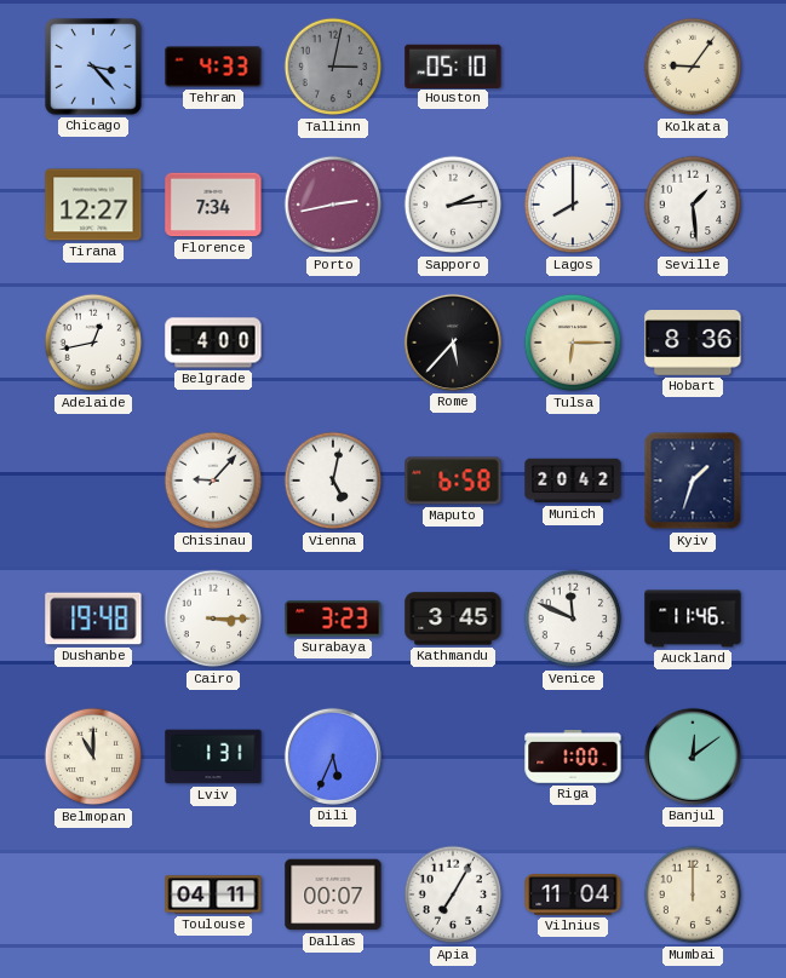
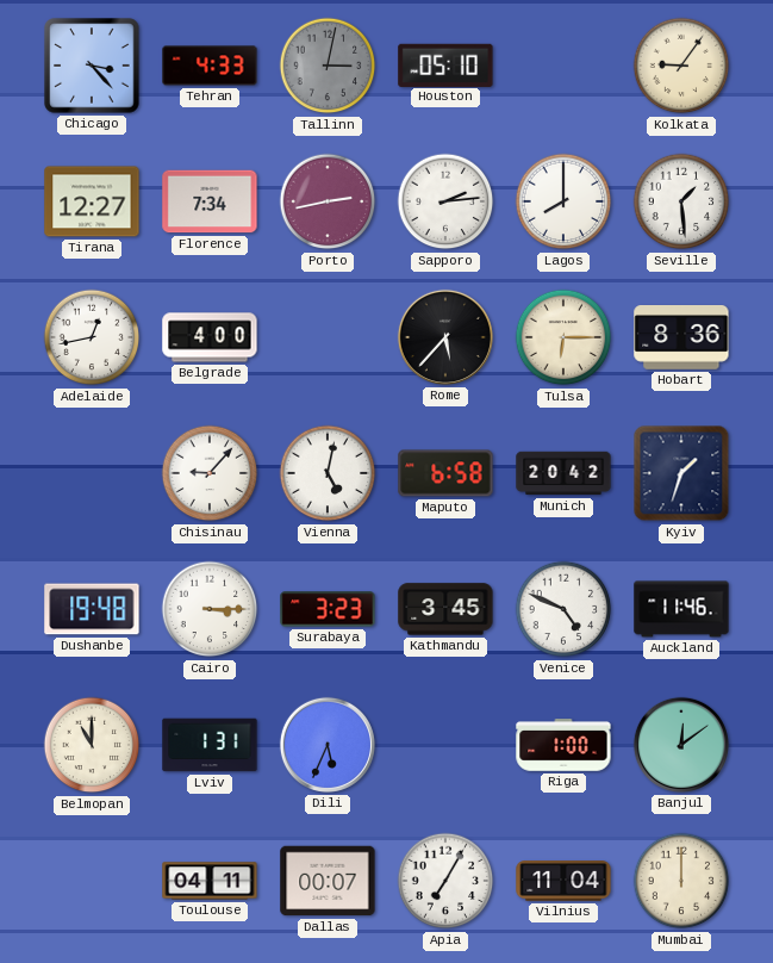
Venice: 11:49 -> 4:49
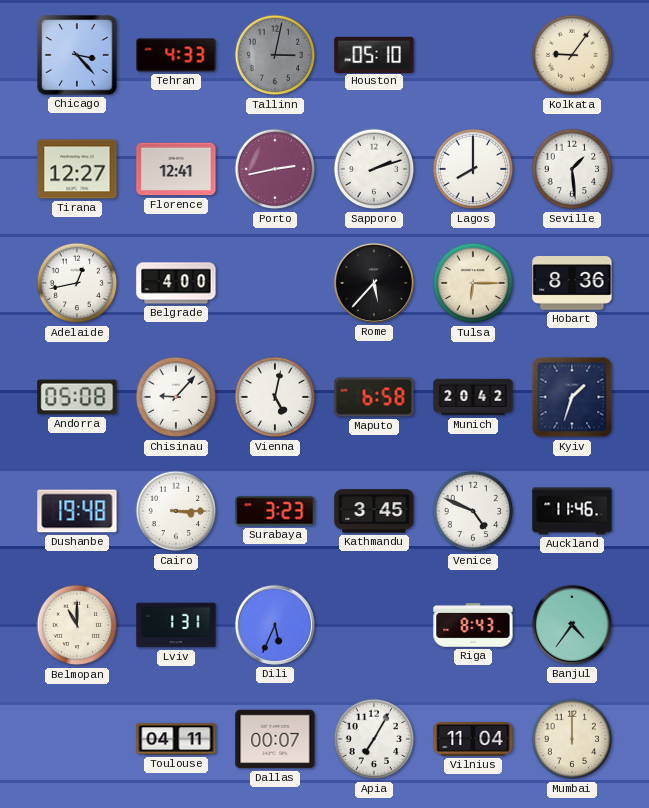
Florence: 7:34 -> 12:41
Sapporo: 2:14 -> 2:12
Andorra: none -> 05:08
Riga: 1:00 -> 8:43
Banjul: 12:09 -> 4:36
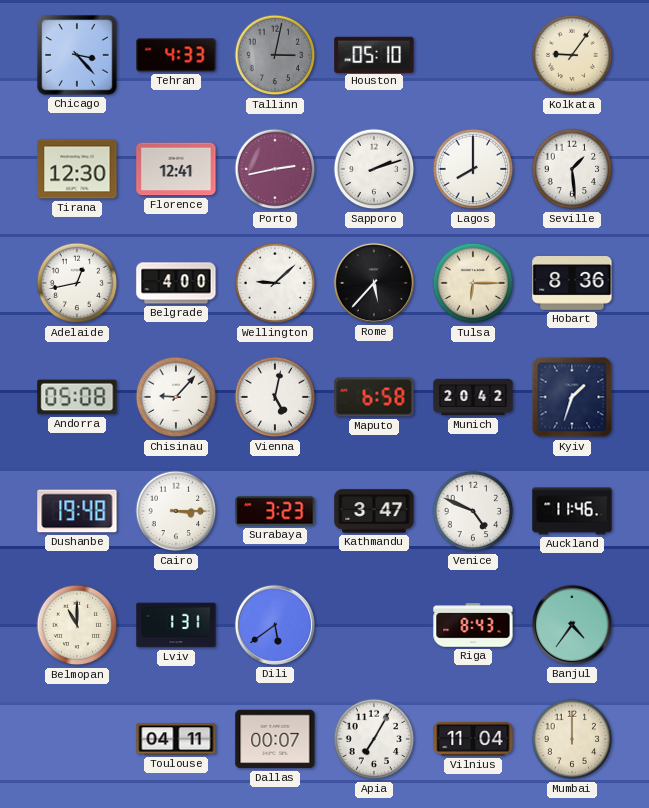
Tirana: 12:27 -> 12:30
Wellington: none -> 9:08
Kathmandu: 3:45 -> 3:47
Dili: 5:34 -> 5:39
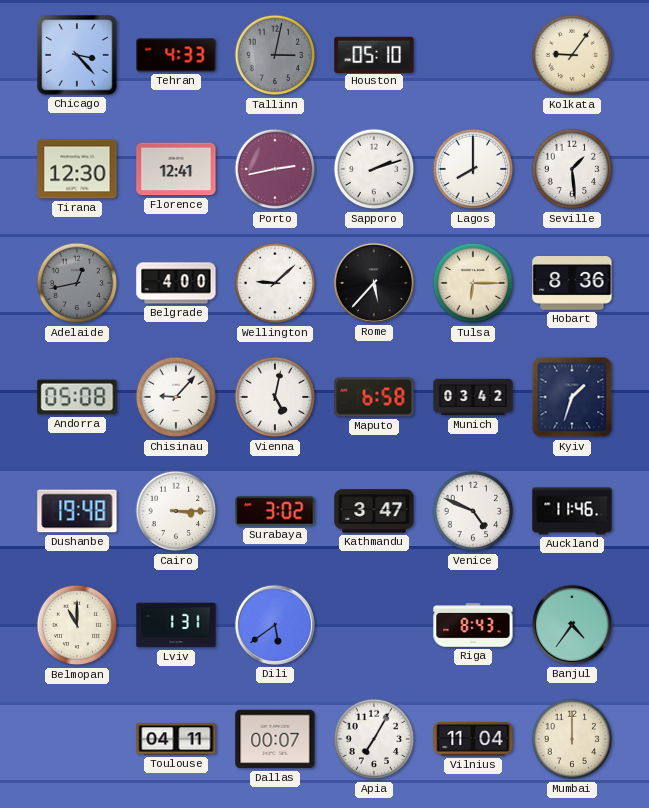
Adelaide dial: white -> grey
Munich: 20:42 -> 03:42
Surabaya: 3:23 -> 3:02
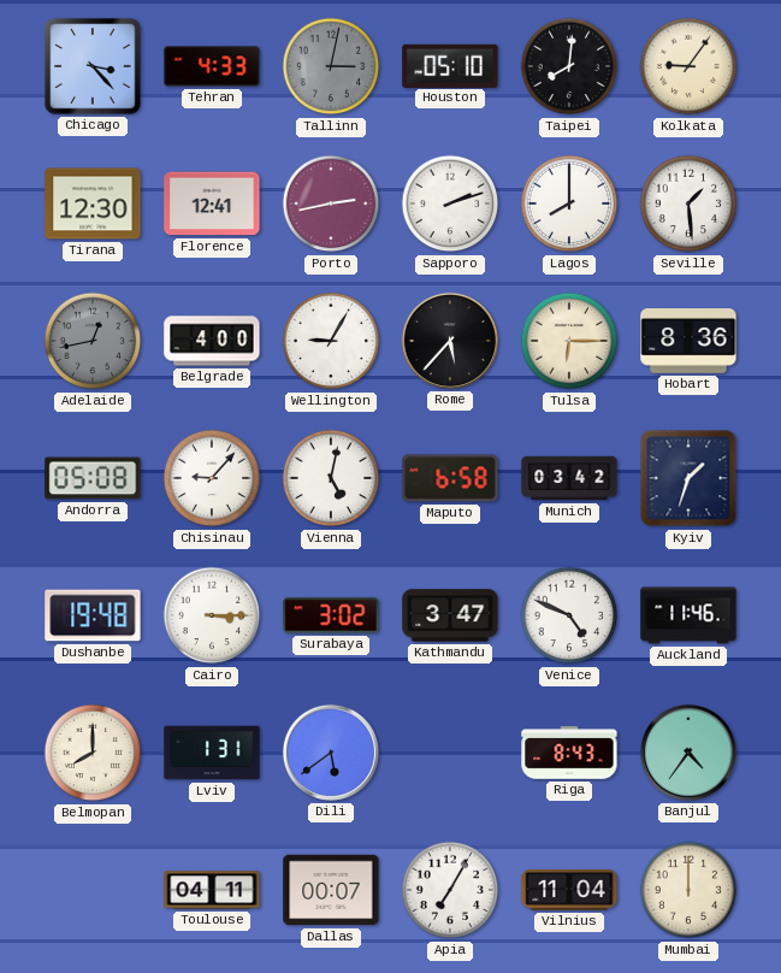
Taipei: none -> 8:01
Wellington: 9:08 -> 9:05
Belmopan: 11:00 -> 8:00
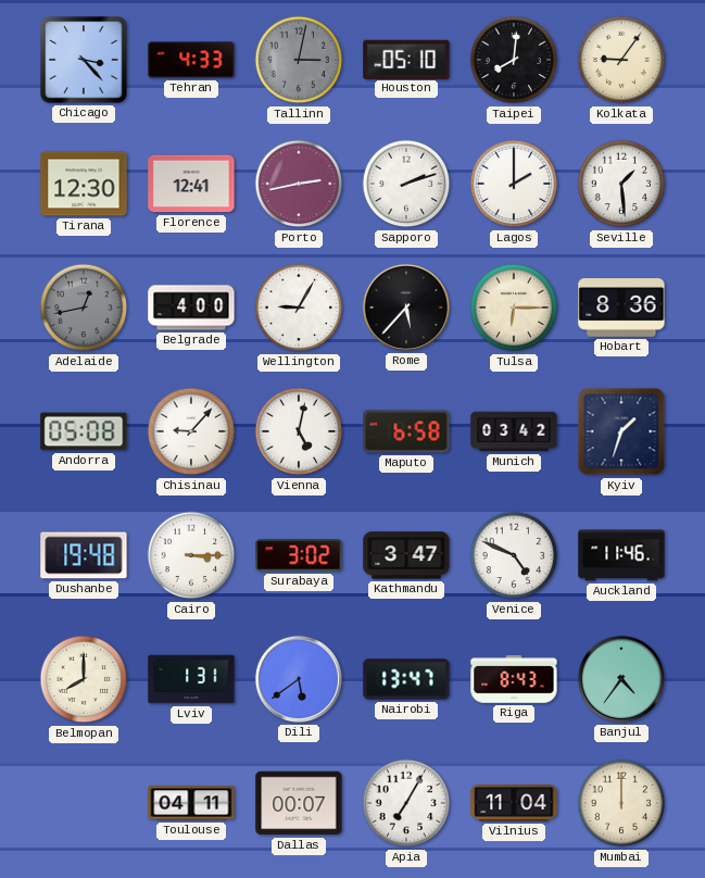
Lagos: 8:00 -> 2:00
Nairobi: none -> 13:47
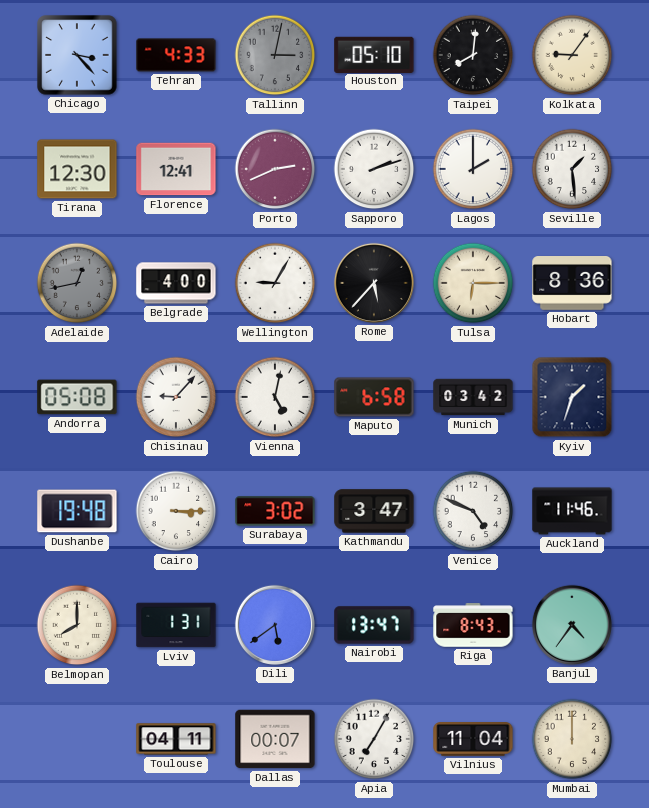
Porto: 2:43 -> 2:41
